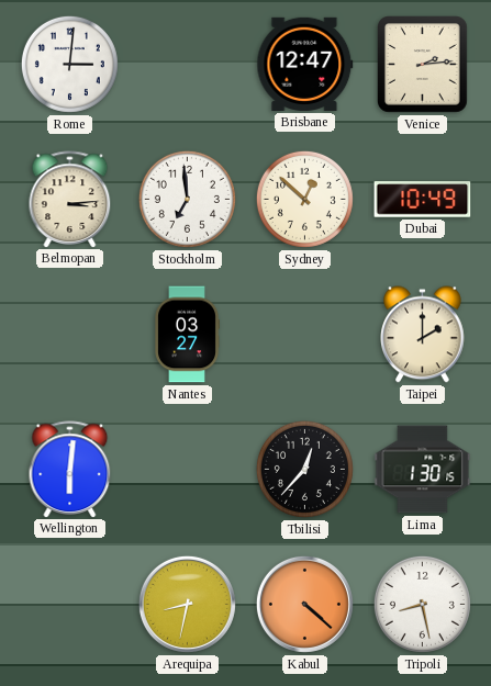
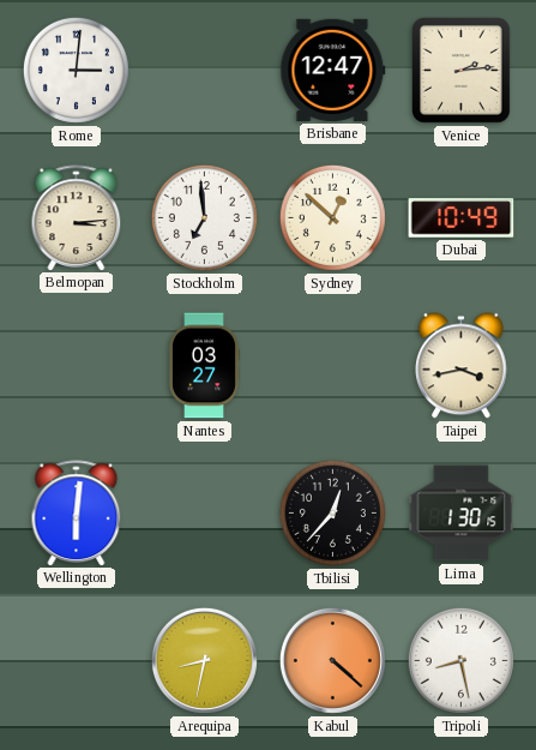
Taipei: 2:00 -> 3:43
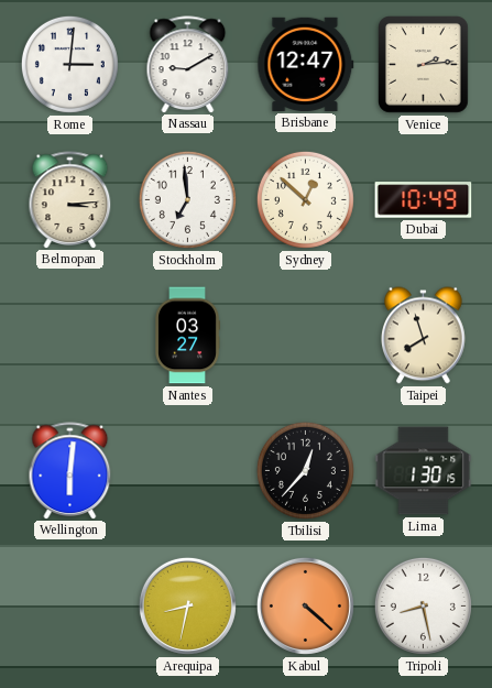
Nassau: none -> 9:10
Taipei: 3:43 -> 7:57
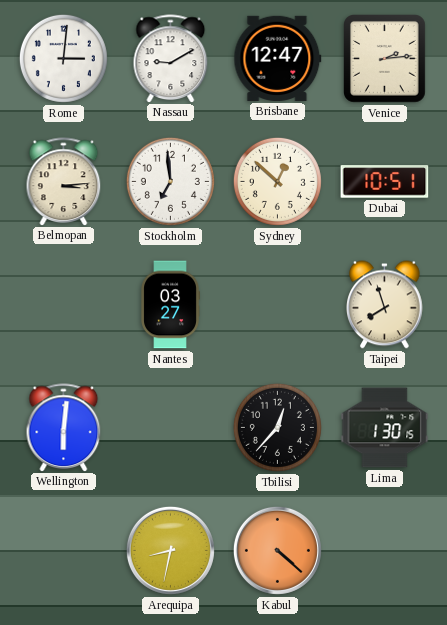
Dubai: 10:49 -> 10:51
Tripoli: 8:28 -> none
